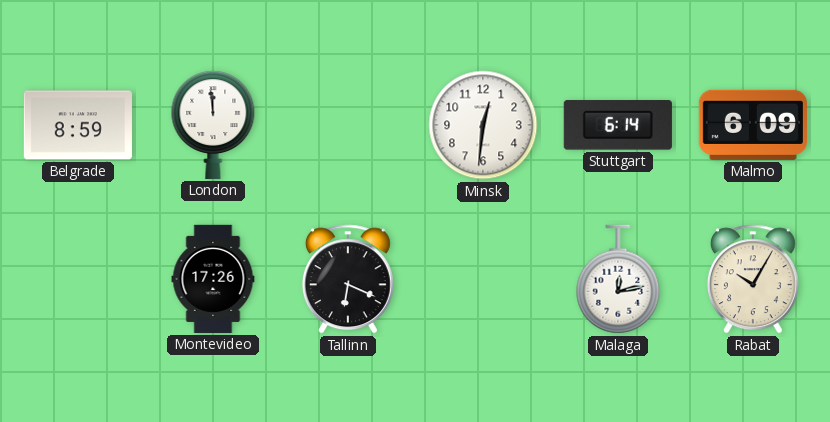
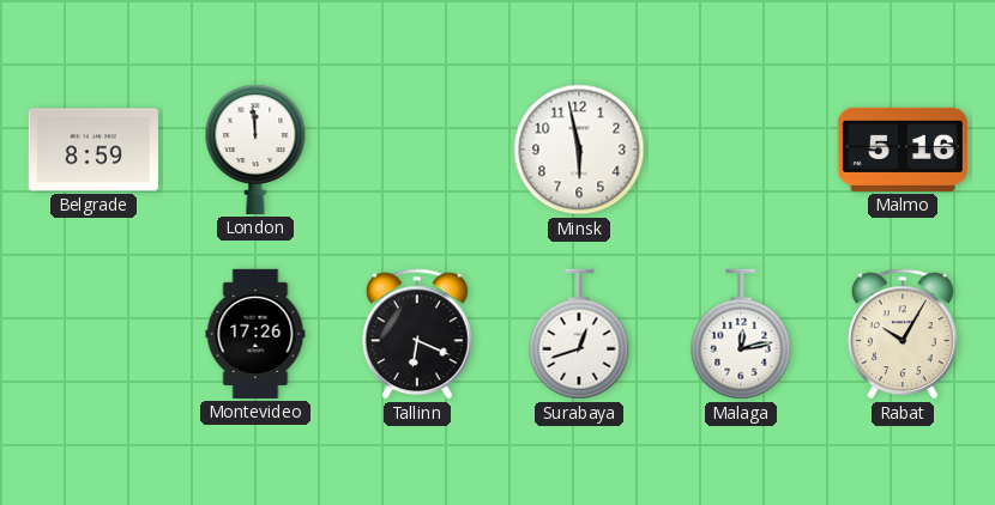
Minsk: 12:31 -> 5:58
Stuttgart: 6:14 -> none
Malmo: 6:09 -> 5:16
Surabaya: none -> 12:42
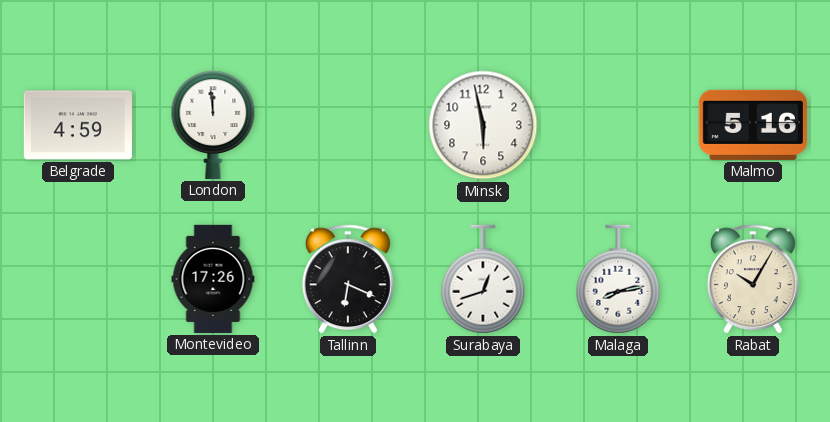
Belgrade: 8:59 -> 4:59
Malaga: 12:13 -> 8:13
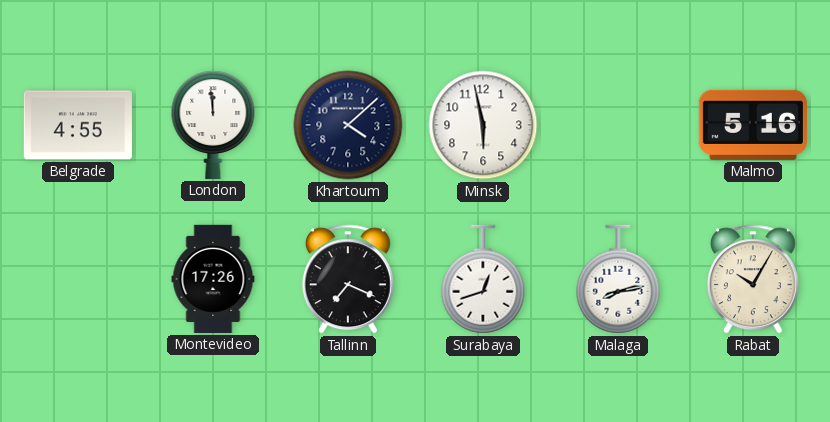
Belgrade: 4:59 -> 4:55
Khartoum: none -> 4:08
Tallinn: 6:19 -> 7:19
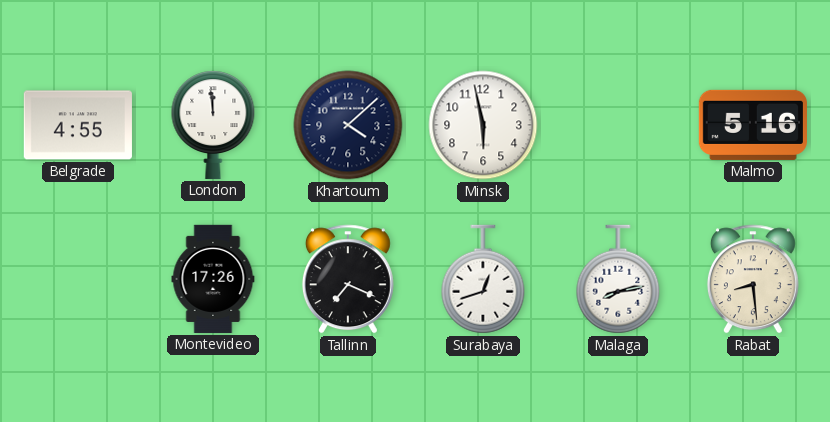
Rabat: 10:05 -> 8:29
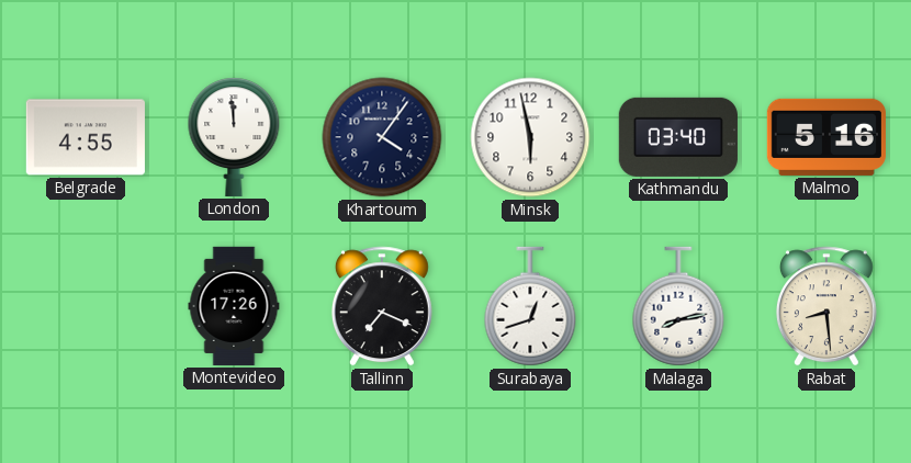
Khartoum: 4:08 -> 4:06
Kathmandu: none -> 03:40
